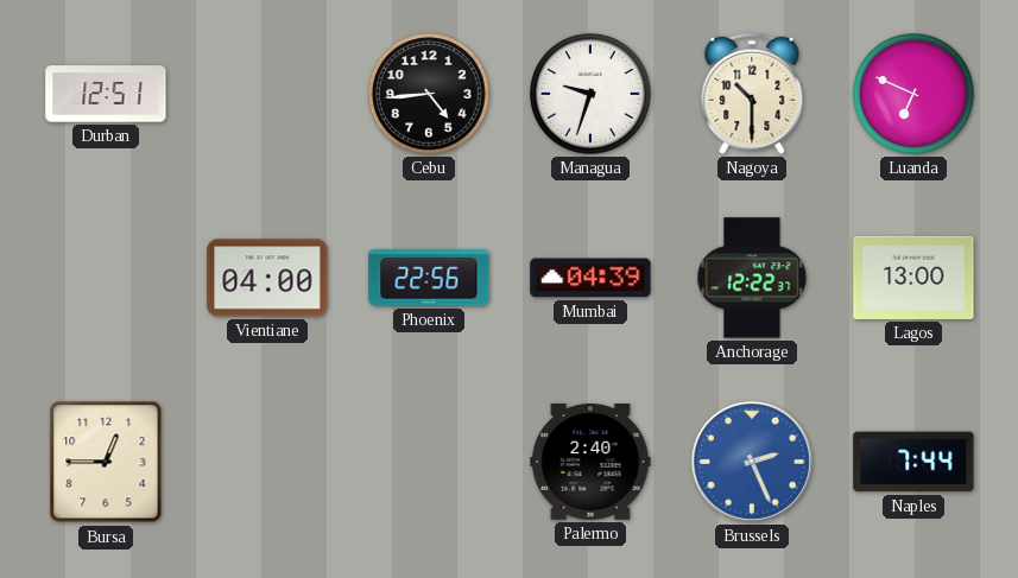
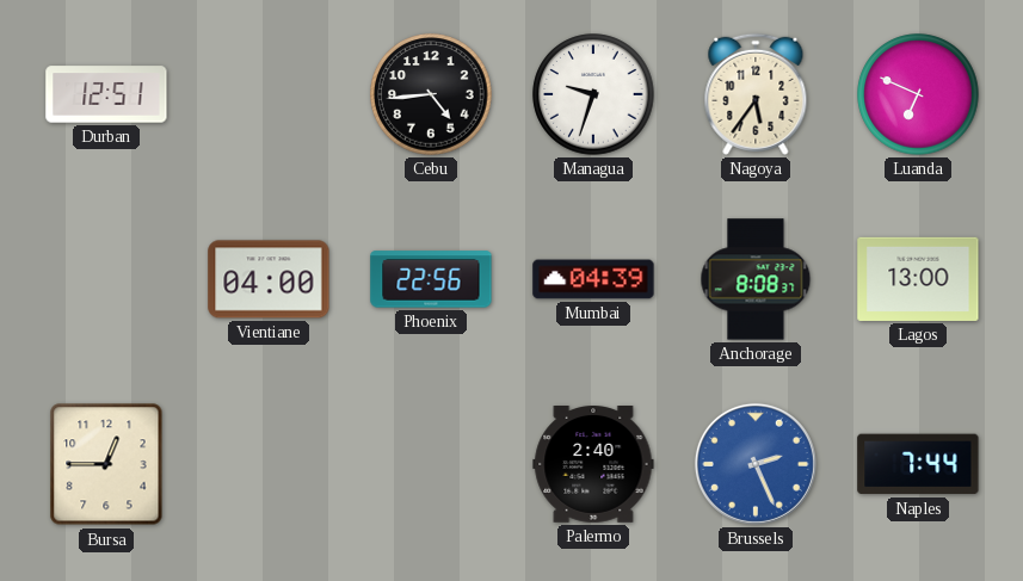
Nagoya: 10:30 -> 5:36
Anchorage: 12:22 -> 8:08
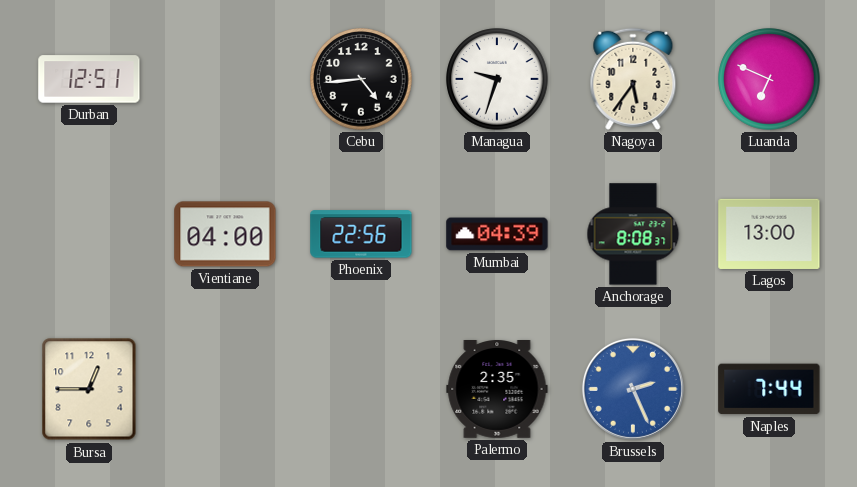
Palermo: 2:40 -> 2:35
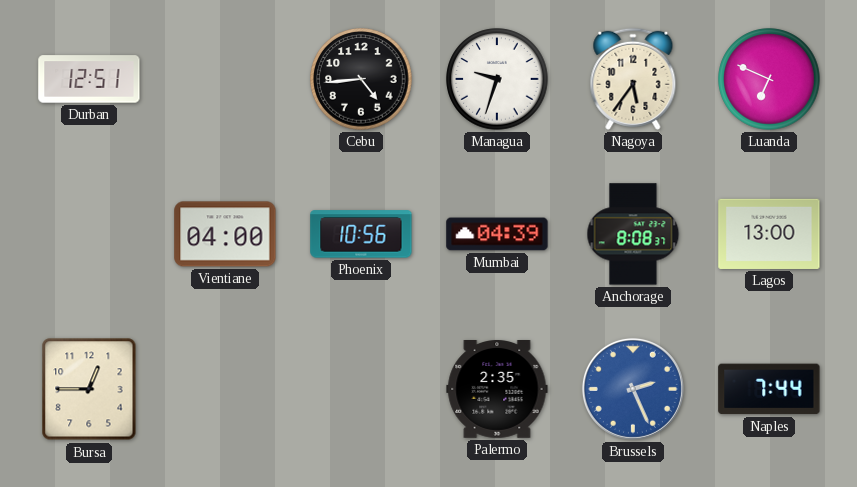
Phoenix: 22:56 -> 10:56
